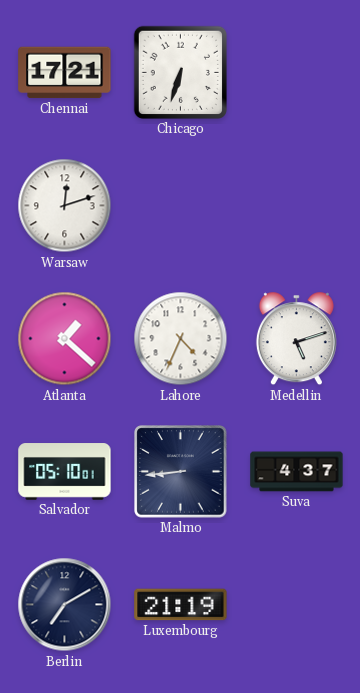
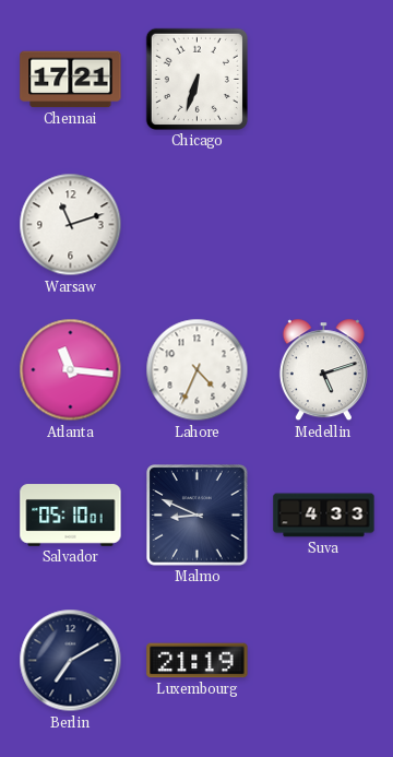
Warsaw: 12:12 -> 11:12
Atlanta: 1:22 -> 11:16
Malmo: 8:44 -> 8:49
Suva: 4:37 -> 4:33
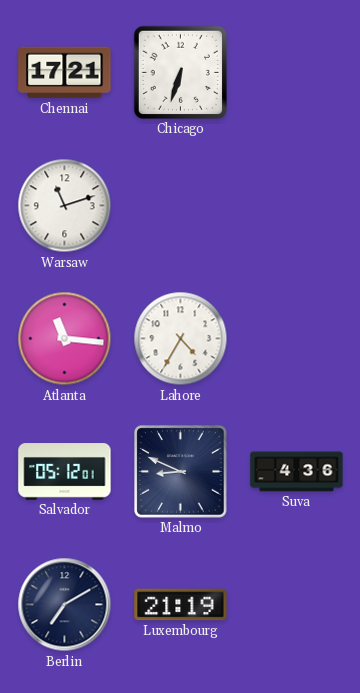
Lahore: 4:34 -> 4:35
Medellin: 5:12 -> none
Salvador: 05:10 -> 05:12
Suva: 4:33 -> 4:36
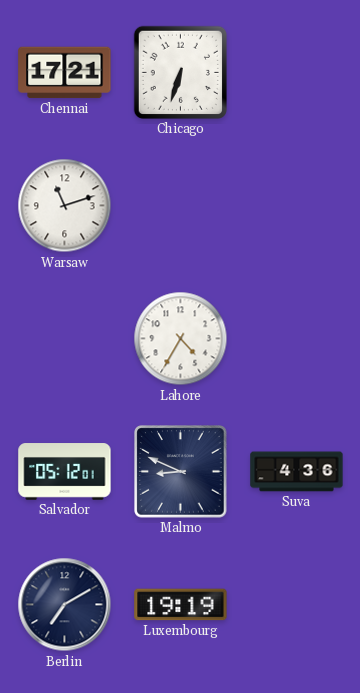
Atlanta: 11:16 -> none
Luxembourg: 21:19 -> 19:19
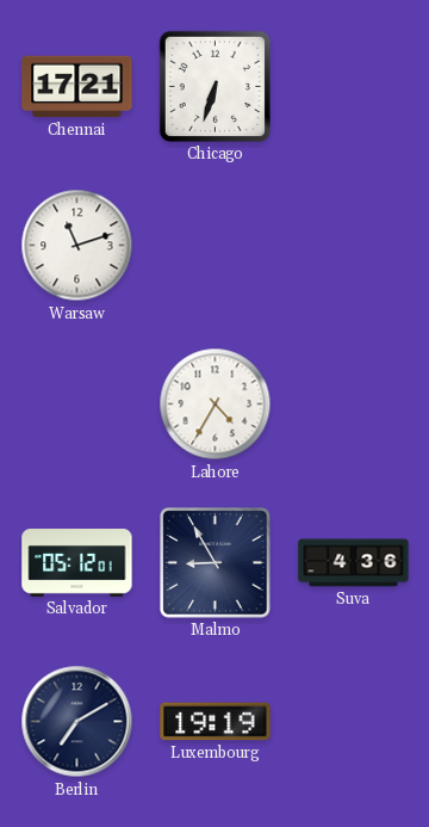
Malmo: 8:49 -> 8:55
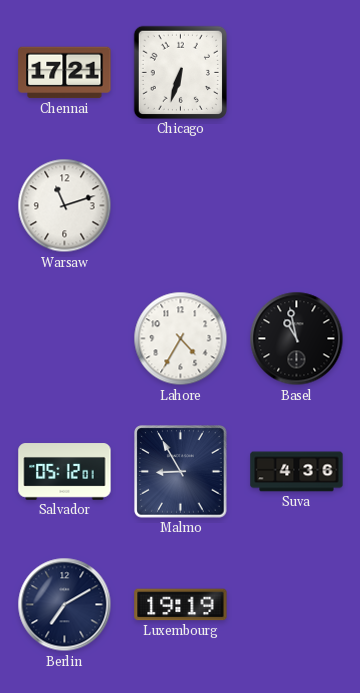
Basel: none -> 10:58
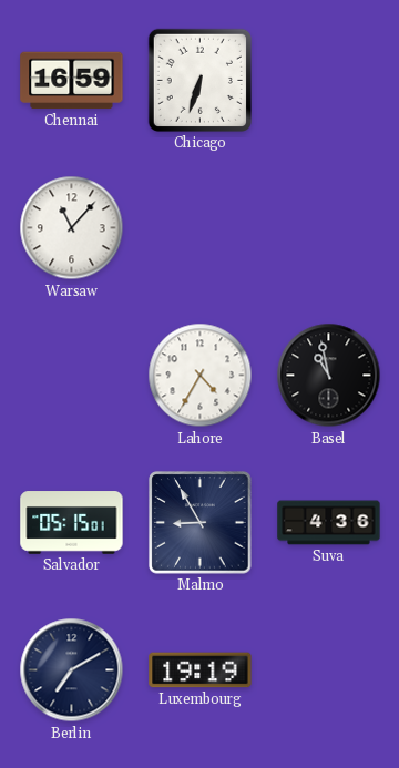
Chennai: 17:21 -> 16:59
Warsaw: 11:12 -> 11:07
Salvador: 05:12 -> 05:15
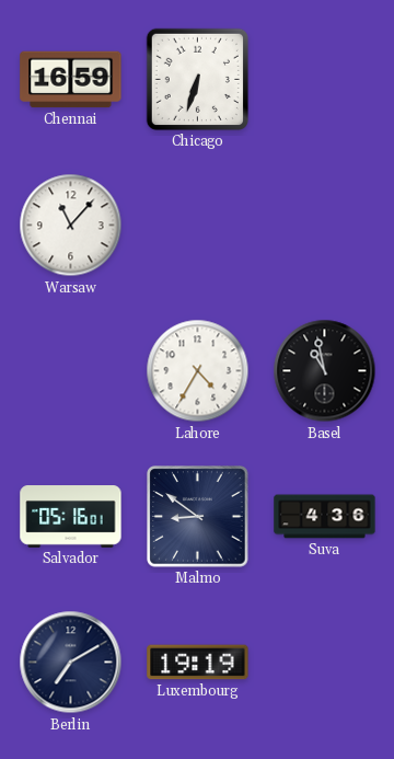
Salvador: 05:15 -> 05:16
Malmo: 8:55 -> 8:51
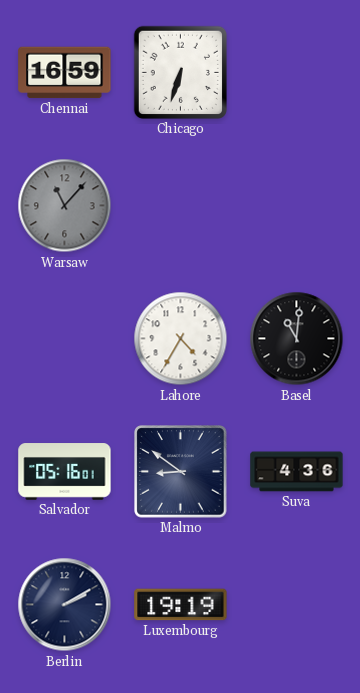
Warsaw dial: white -> grey
Basel: 10:58 -> 11:01
Berlin: 7:10 -> 2:10
